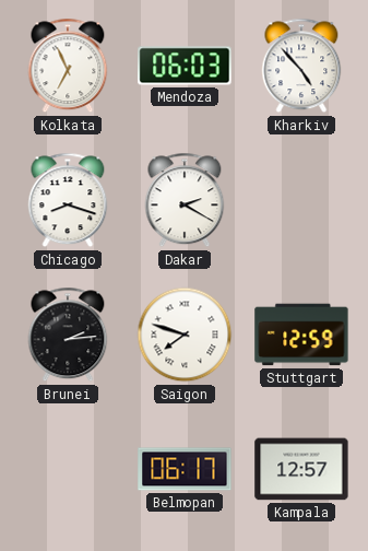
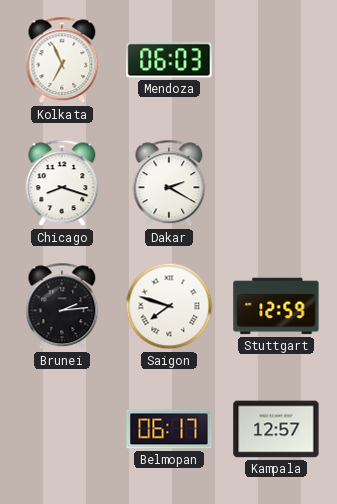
Kharkiv: 4:53 -> none
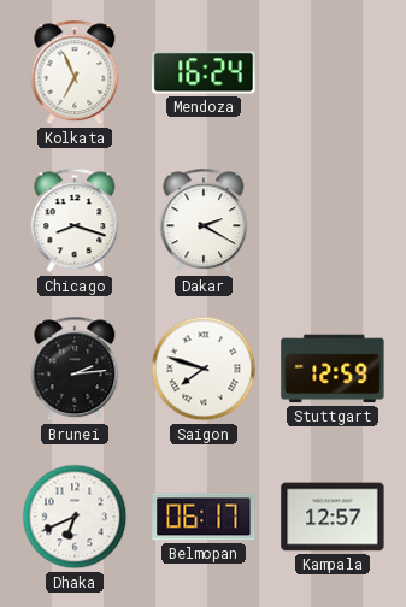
Mendoza: 06:03 -> 16:24
Dhaka: none -> 6:41
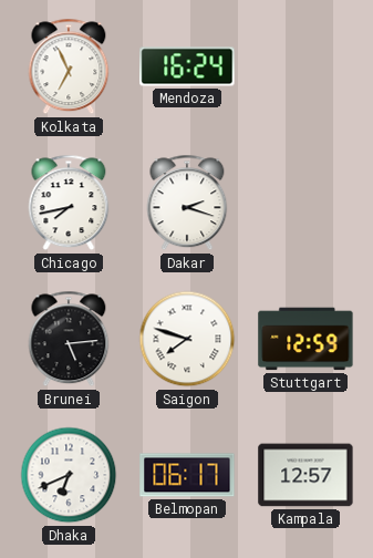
Chicago: 8:18 -> 7:43
Dakar: 2:20 -> 2:18
Brunei: 2:14 -> 5:14
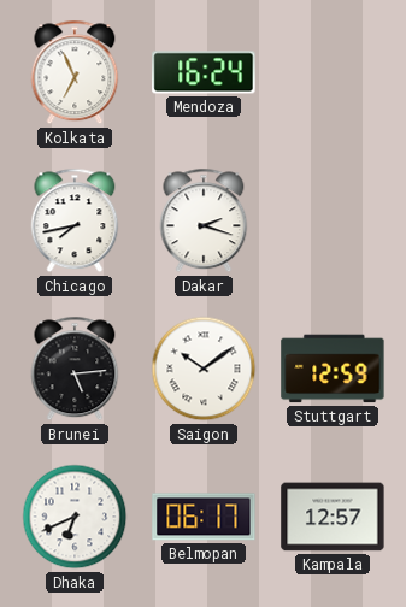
Saigon: 7:48 -> 10:09
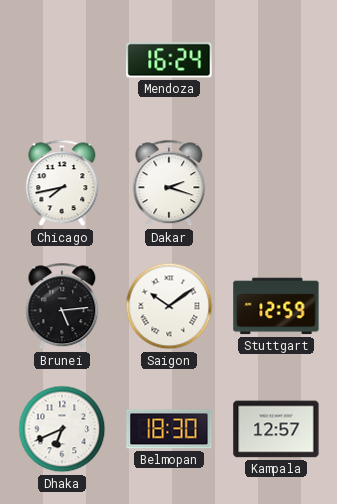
Kolkata: 6:56 -> none
Belmopan: 06:17 -> 18:30
